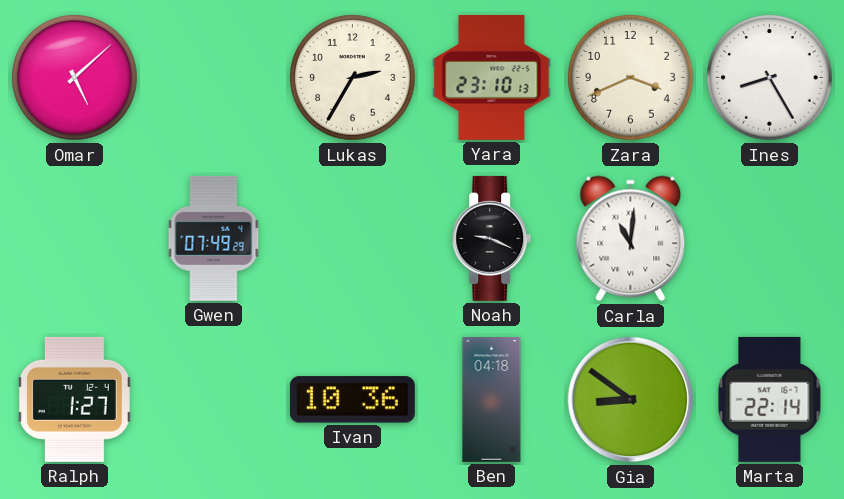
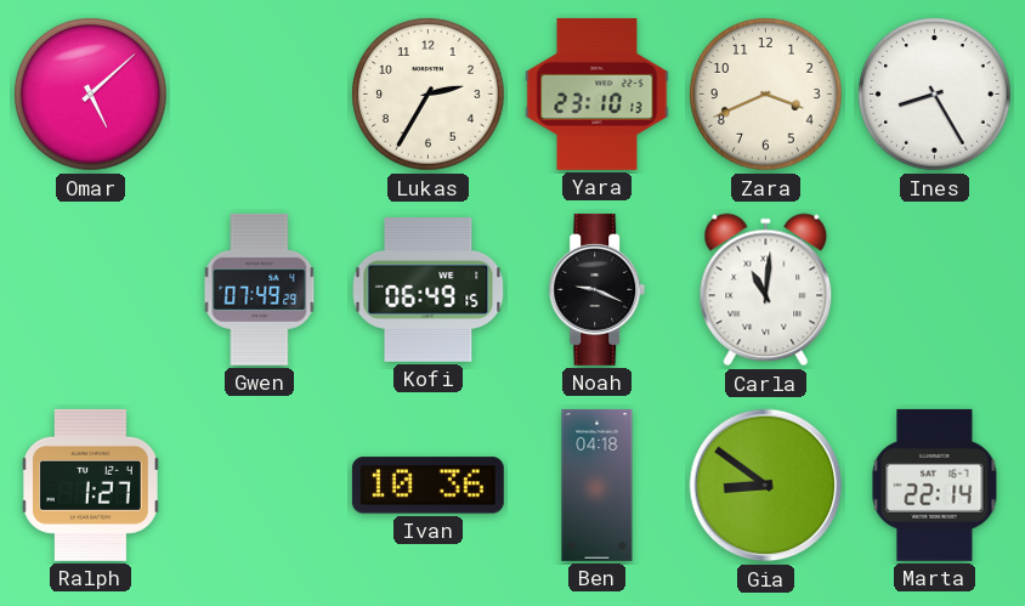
Kofi: none -> 06:49
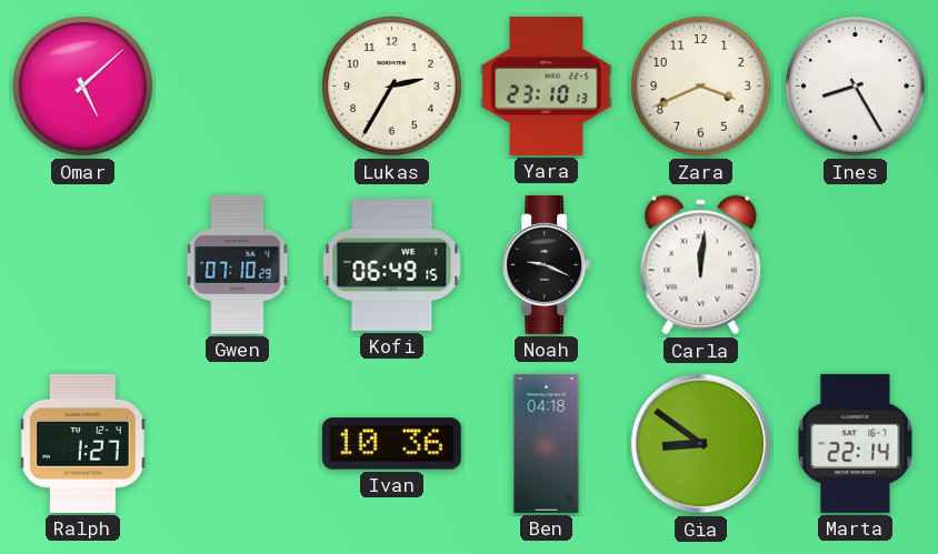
Gwen: 07:49 -> 07:10
Carla: 11:01 -> 12:01
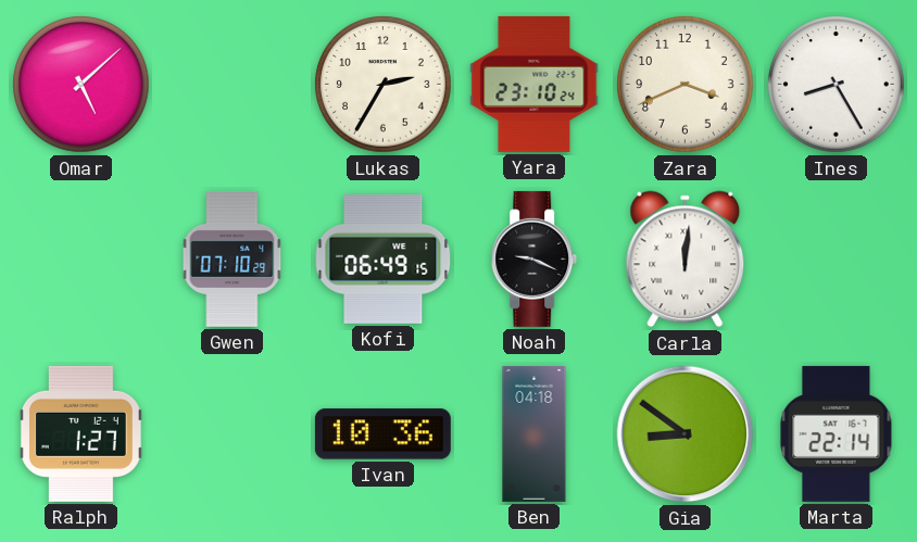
Yara: 23:10:13 -> 23:10:24
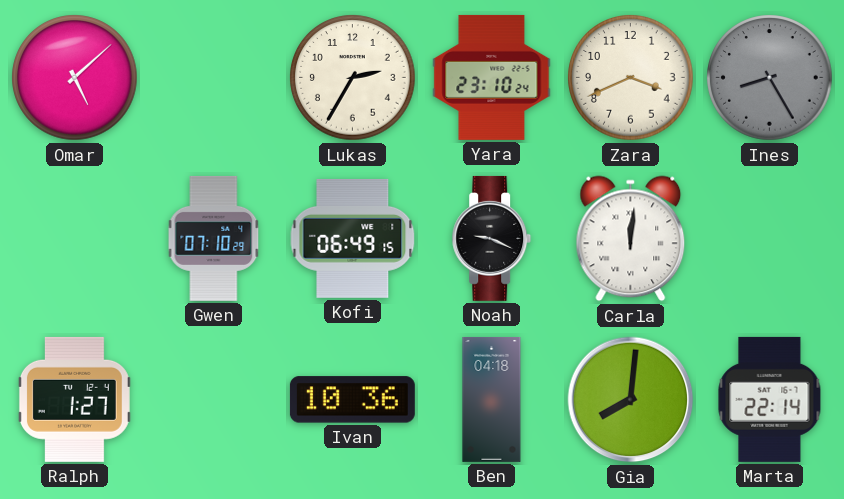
Ines dial: white -> grey
Gia: 8:51 -> 8:01
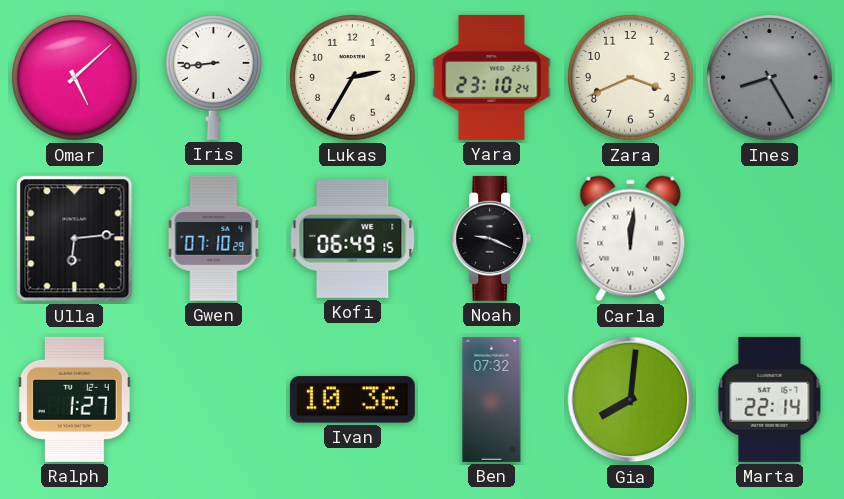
Iris: none -> 8:44
Ulla: none -> 6:14
Ben: 04:18 -> 07:32
